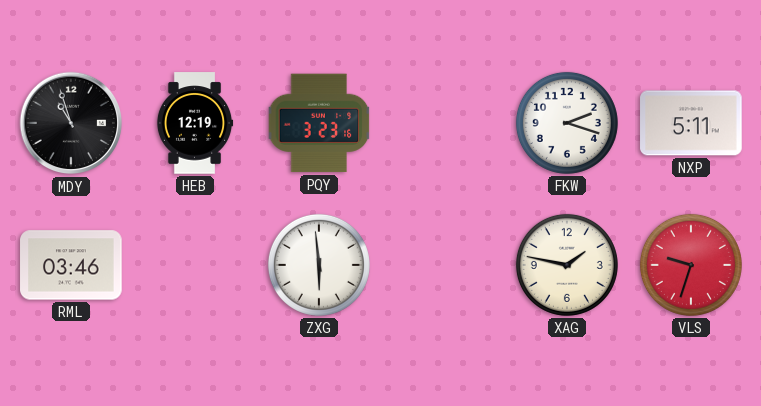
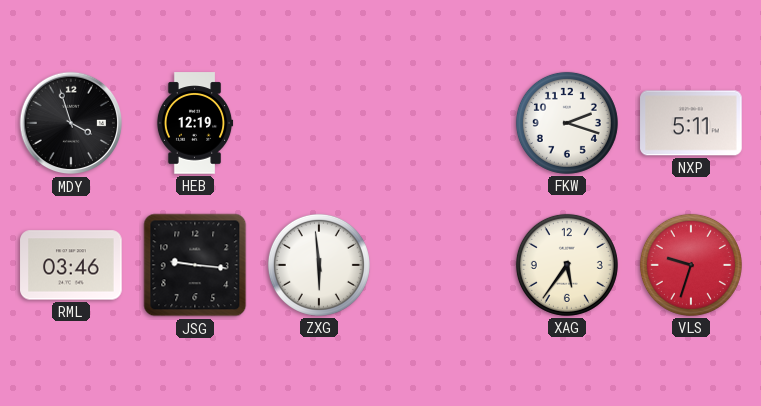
MDY: 10:57 -> 3:57
PQY: 3:23 -> none
JSG: none -> 9:16
XAG: 1:47 -> 5:36
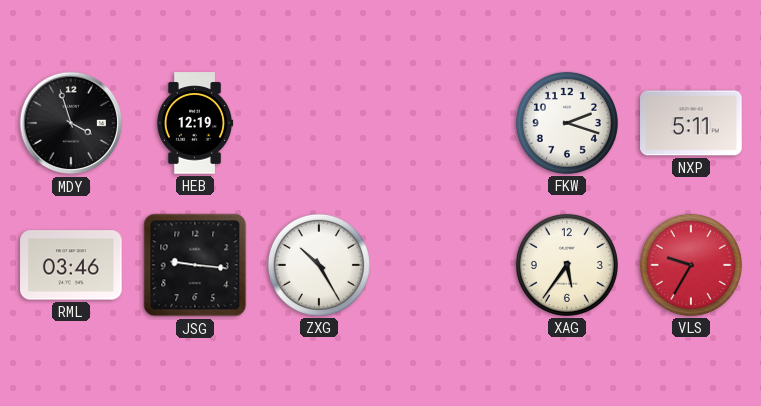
ZXG: 5:59 -> 10:25
VLS: 9:33 -> 9:35
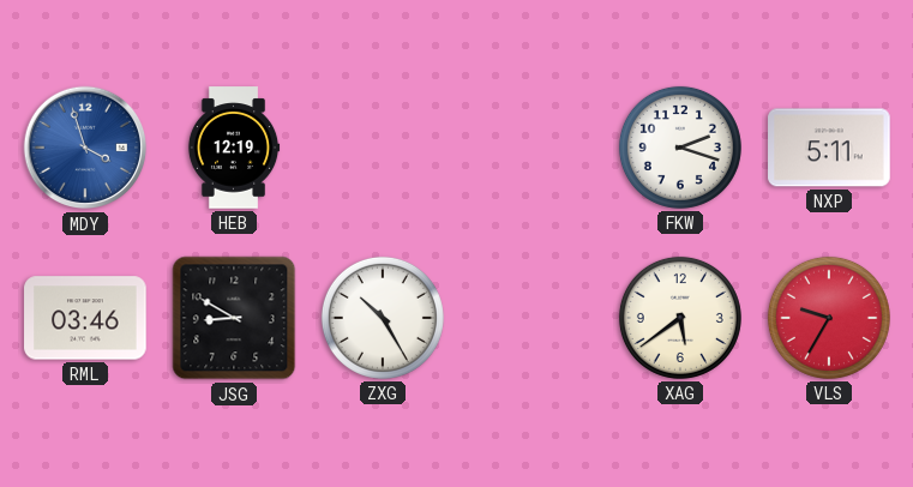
MDY dial: black -> blue
JSG: 9:16 -> 8:50
XAG: 5:36 -> 5:39
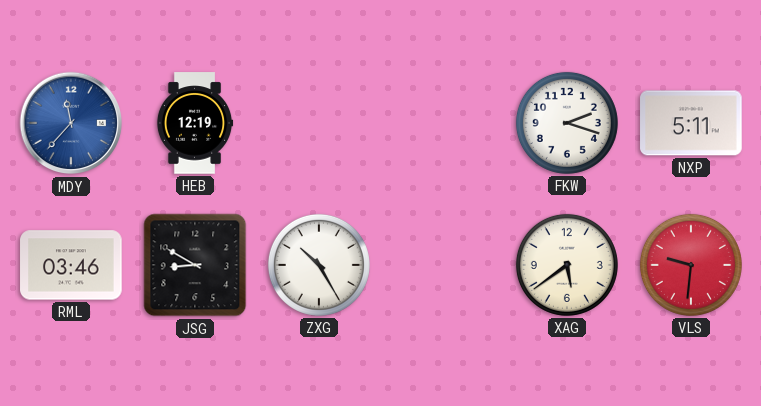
MDY: 3:57 -> 11:37
VLS: 9:35 -> 9:31
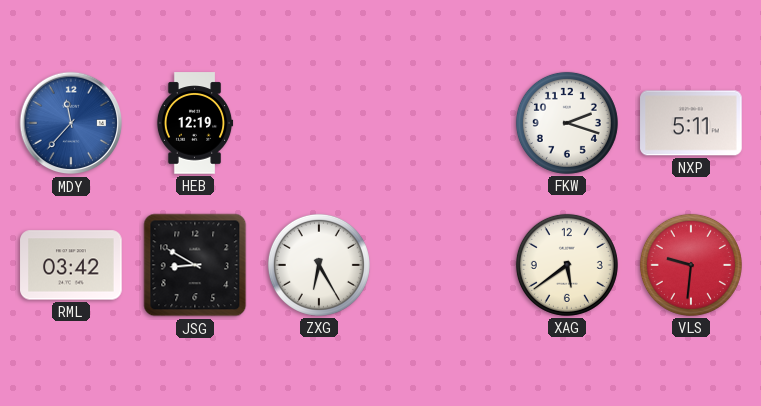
RML: 03:46 -> 03:42
ZXG: 10:25 -> 6:25
